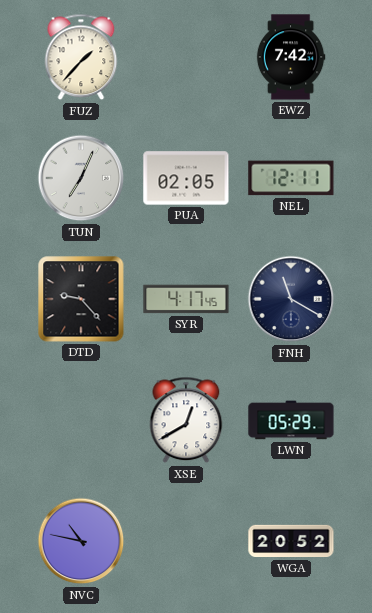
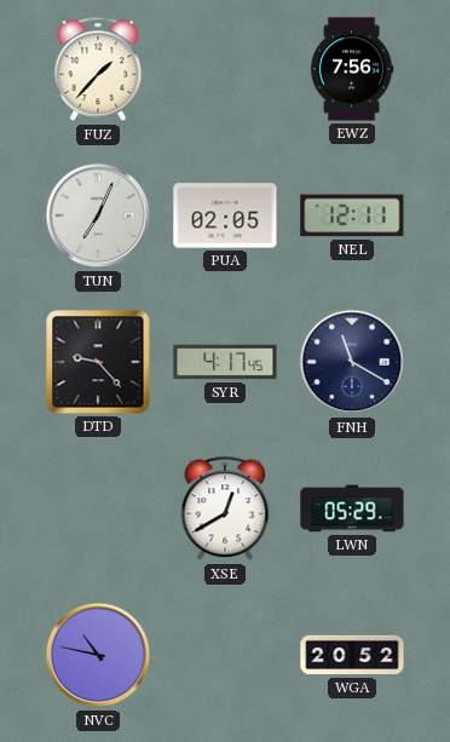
EWZ: 7:42 -> 7:56
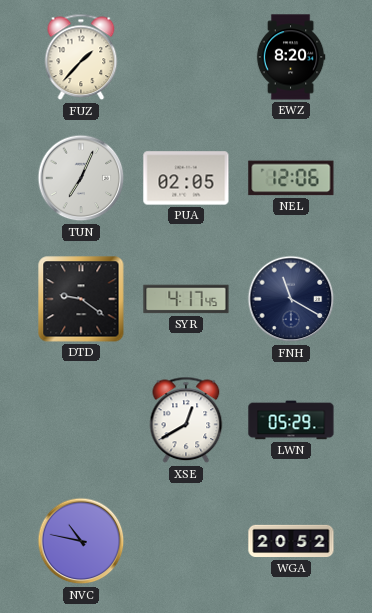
EWZ: 7:56 -> 8:20
NEL: 12:11 -> 12:06
DTD: 9:23 -> 9:21
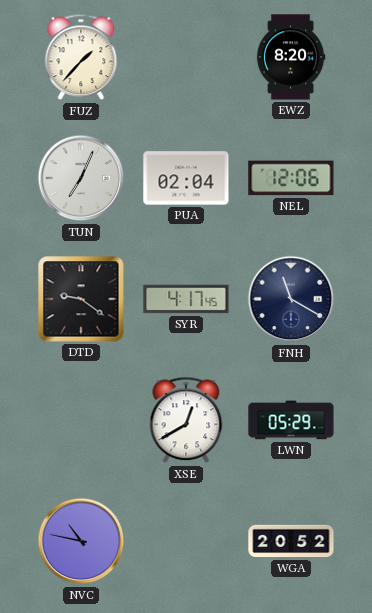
PUA: 02:05 -> 02:04
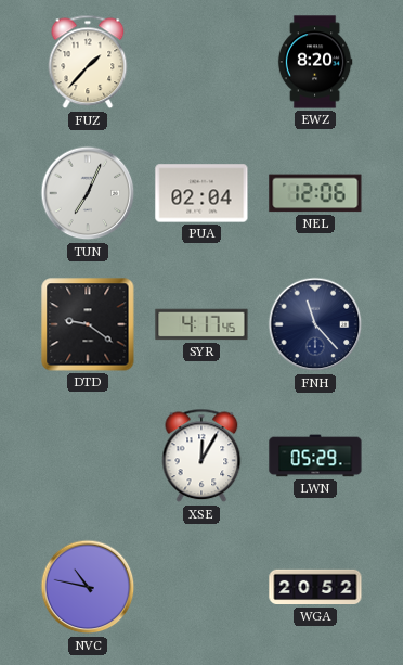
FNH: 11:20 -> 11:23
XSE: 12:40 -> 12:05
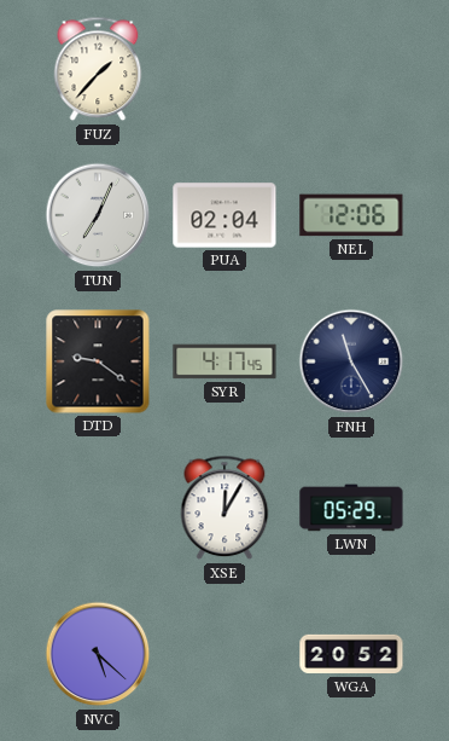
EWZ: 8:20 -> none
FNH: 11:23 -> 11:25
NVC: 10:47 -> 5:22
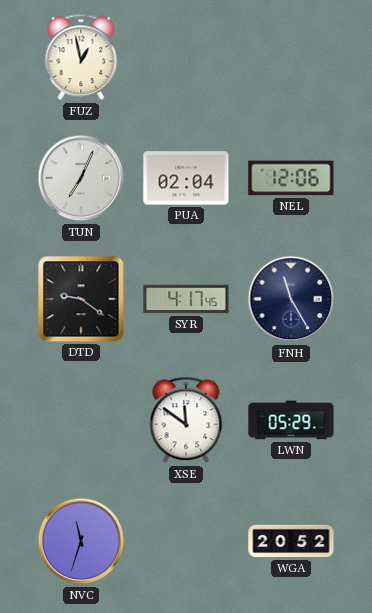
FUZ: 1:37 -> 12:58
XSE: 12:05 -> 11:51
NVC: 5:22 -> 11:33
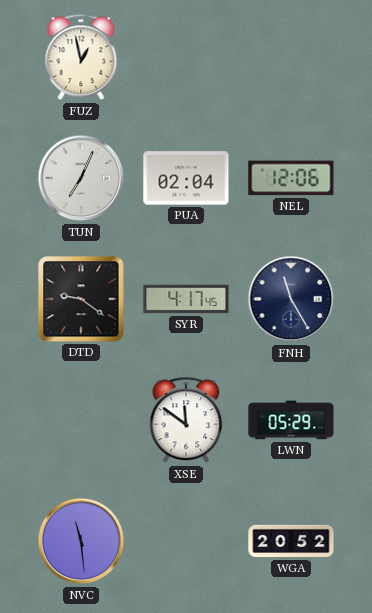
NVC: 11:33 -> 11:29
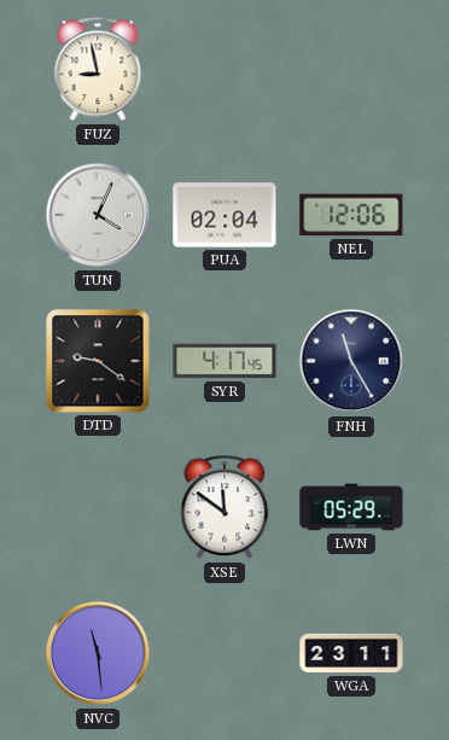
FUZ: 12:58 -> 8:58
TUN: 7:04 -> 4:04
WGA: 20:52 -> 23:11
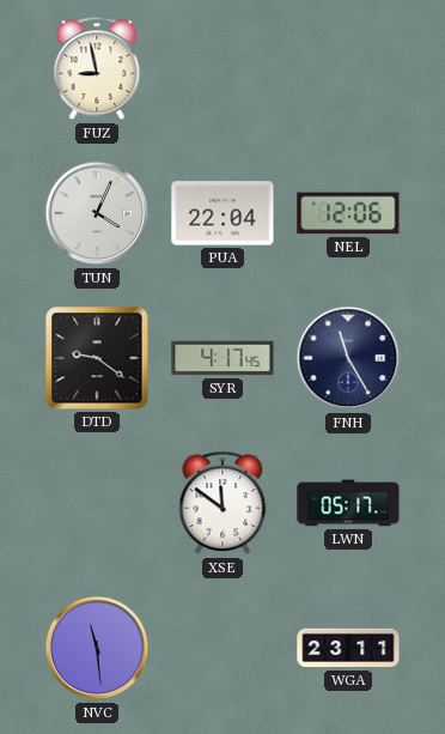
PUA: 02:04 -> 22:04
LWN: 05:29 -> 05:17
